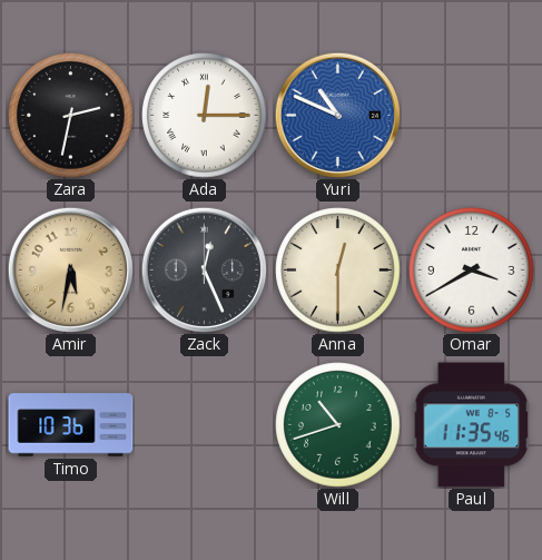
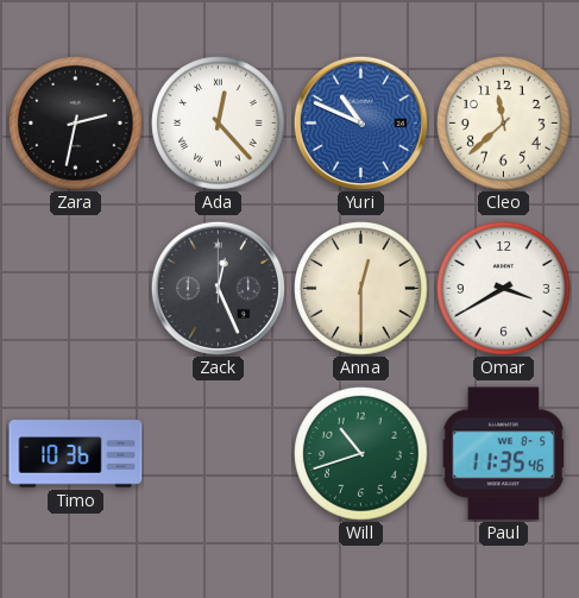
Ada: 12:15 -> 12:23
Cleo: none -> 11:38
Amir: 5:32 -> none
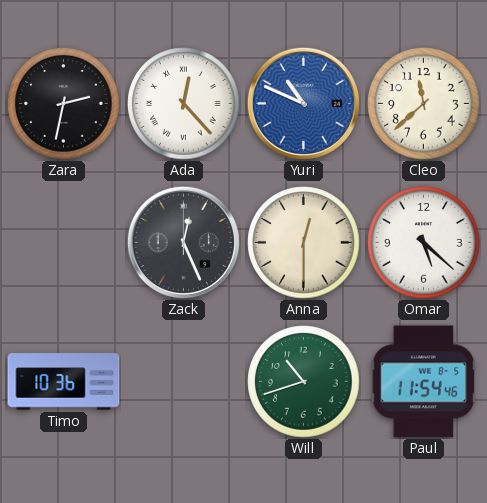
Omar: 3:40 -> 5:22
Paul: 11:35 -> 11:54
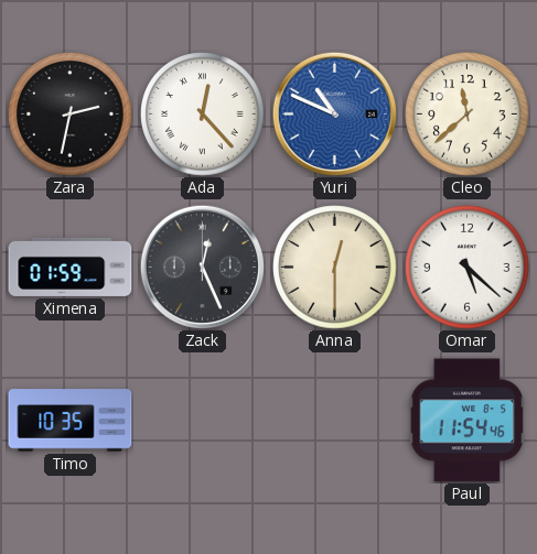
Ximena: none -> 01:59
Timo: 10:36 -> 10:35
Will: 10:42 -> none
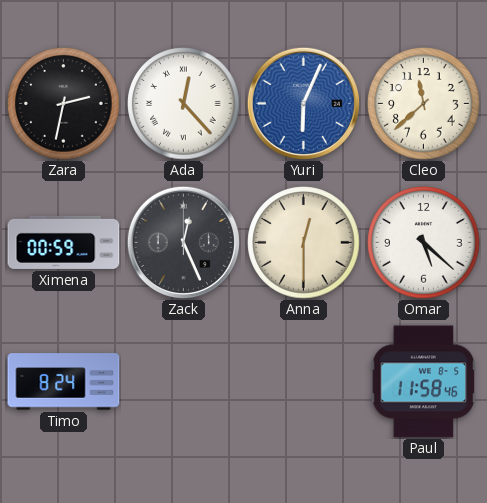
Yuri: 10:49 -> 6:04
Ximena: 01:59 -> 00:59
Timo: 10:35 -> 8:24
Paul: 11:54 -> 11:58
